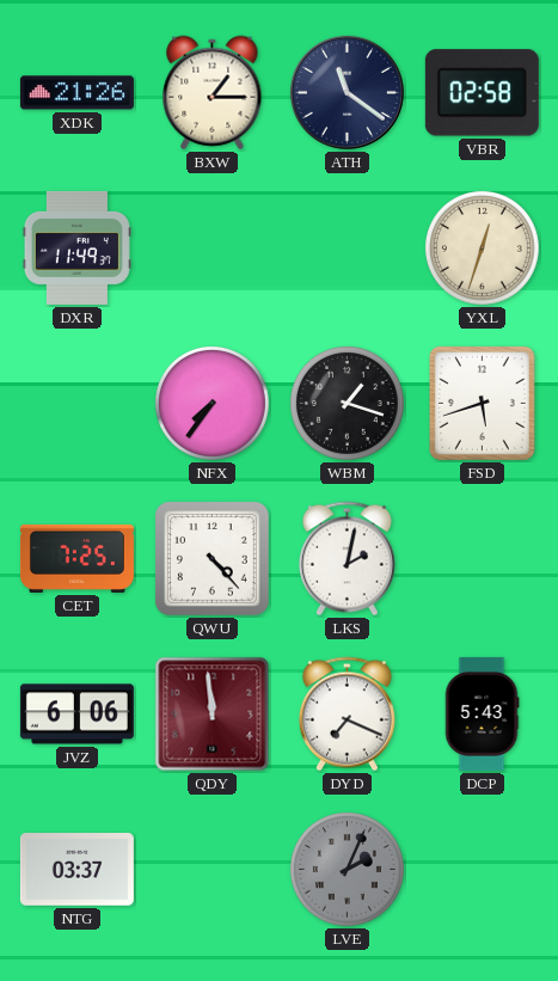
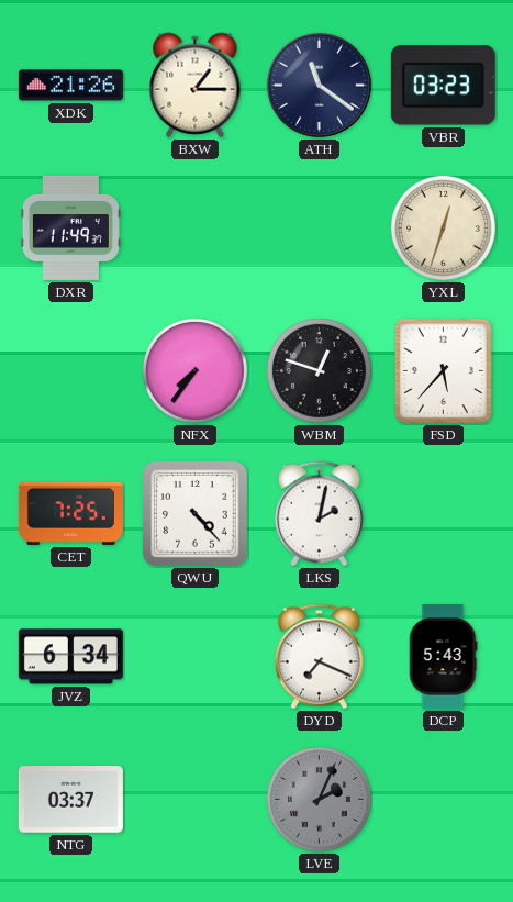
VBR: 02:58 -> 03:23
WBM: 1:18 -> 12:48
FSD: 5:42 -> 5:37
JVZ: 6:06 -> 6:34
QDY: 11:59 -> none
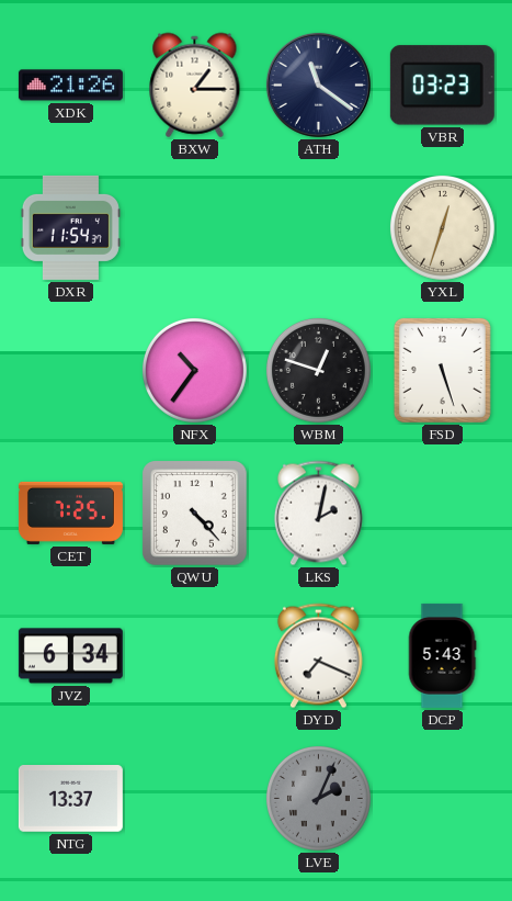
DXR: 11:49 -> 11:54
NFX: 7:36 -> 10:36
FSD: 5:37 -> 5:27
NTG: 03:37 -> 13:37
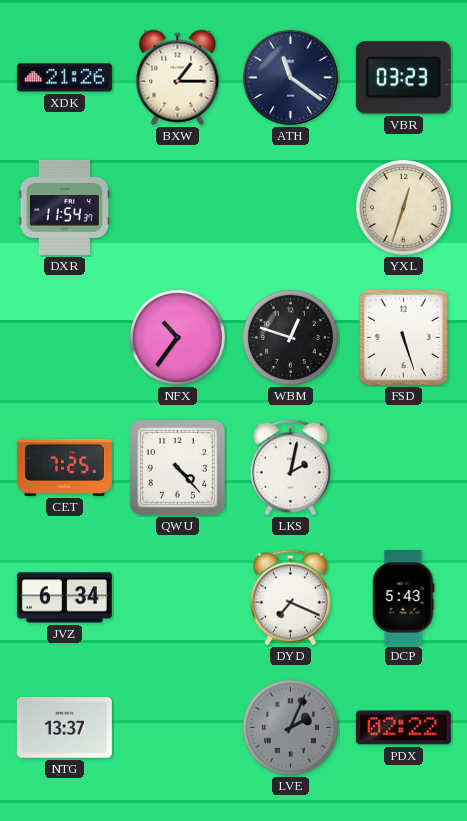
PDX: none -> 02:22
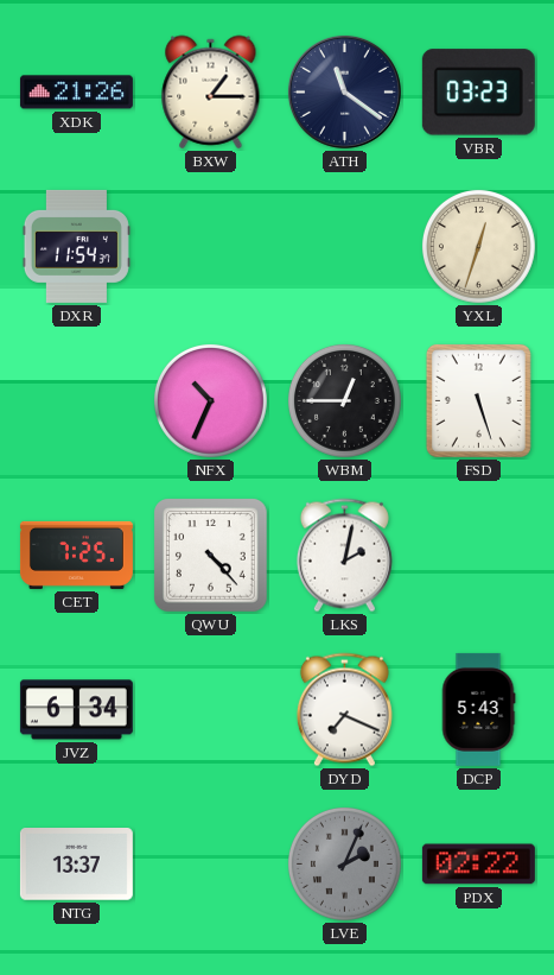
NFX: 10:36 -> 10:34
WBM: 12:48 -> 12:45
